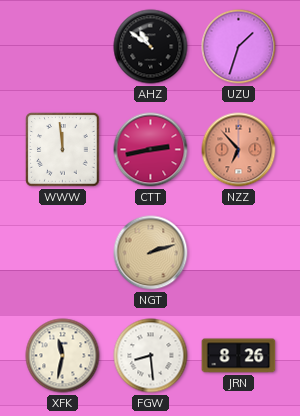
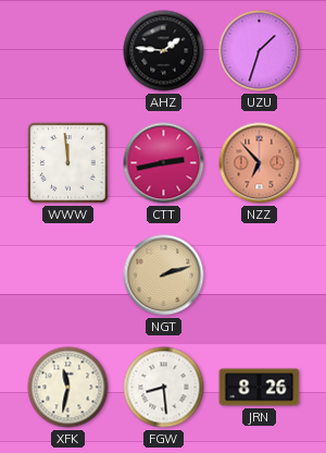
AHZ: 10:51 -> 1:46
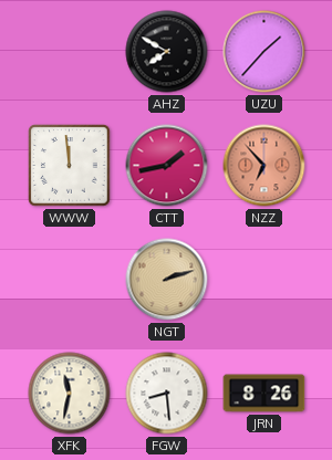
AHZ: 1:46 -> 7:50
UZU: 1:33 -> 1:37
CTT: 2:43 -> 1:43
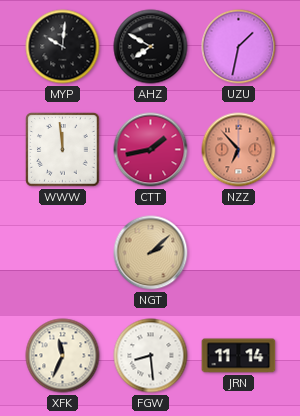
MYP: none -> 10:01
UZU: 1:37 -> 1:32
NGT: 2:12 -> 2:08
XFK: 11:32 -> 11:34
JRN: 8:26 -> 11:14
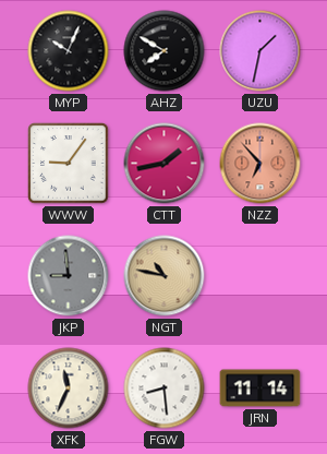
MYP: 10:01 -> 10:04
WWW: 11:59 -> 9:06
JKP: none -> 8:59
NGT: 2:08 -> 10:47
